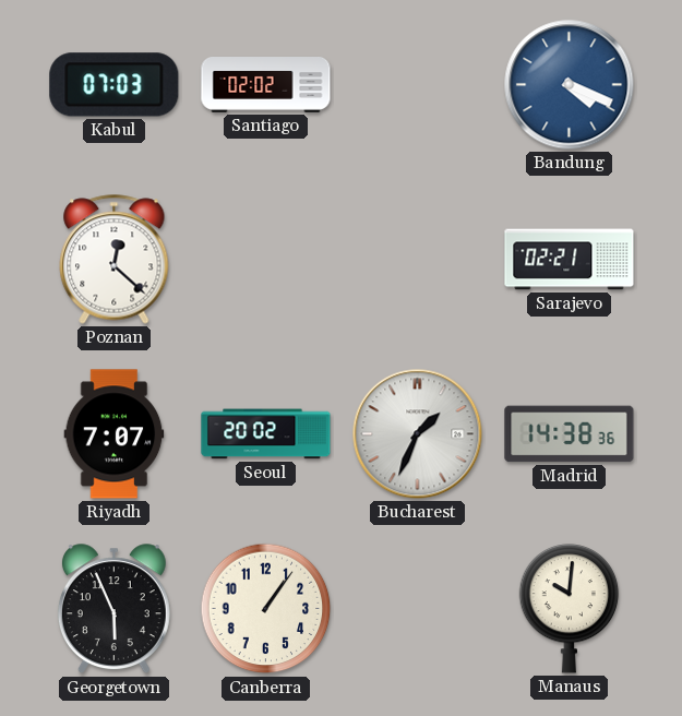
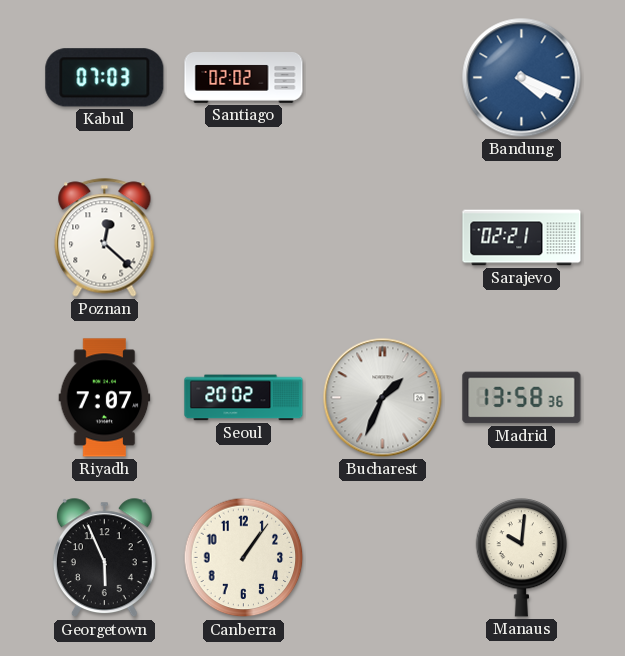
Madrid: 14:38 -> 13:58
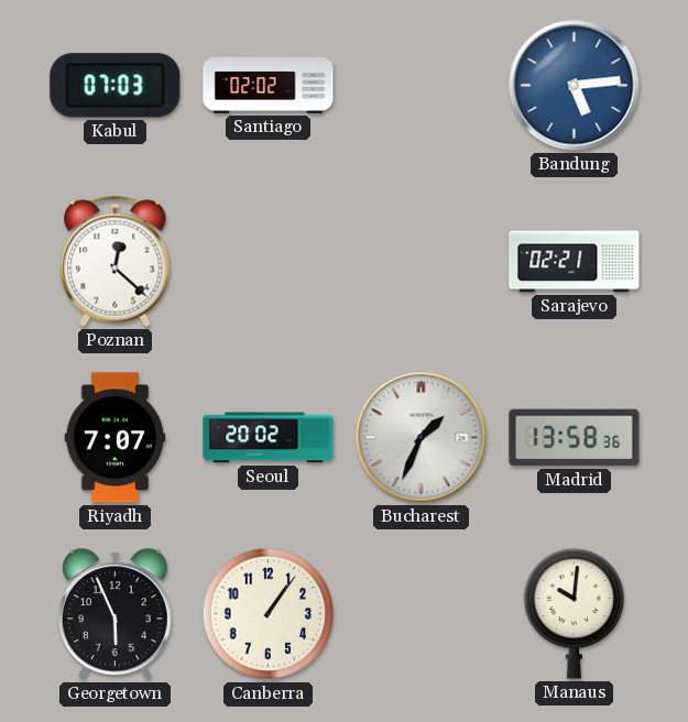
Bandung: 4:19 -> 5:14
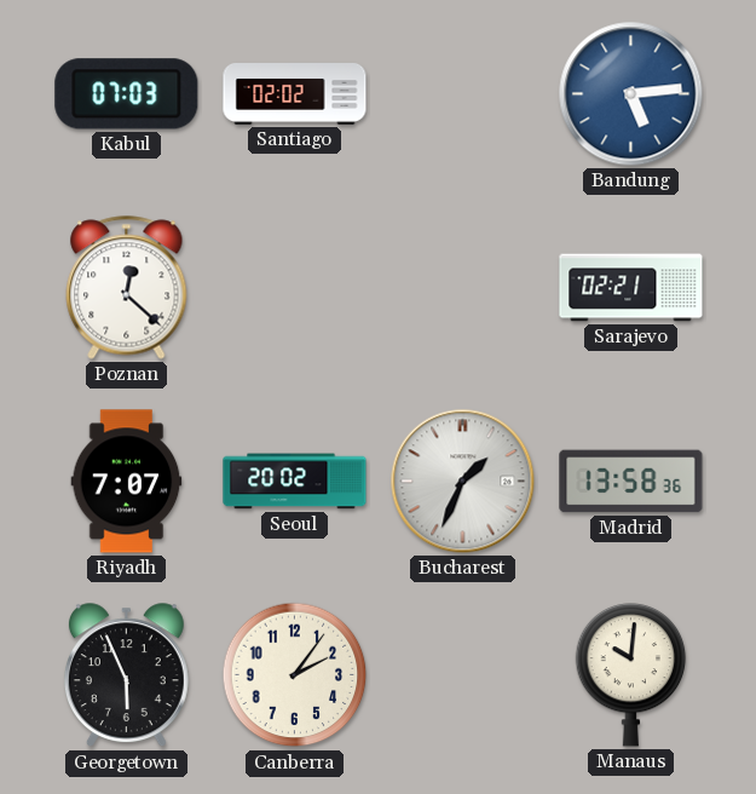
Canberra: 1:06 -> 2:06
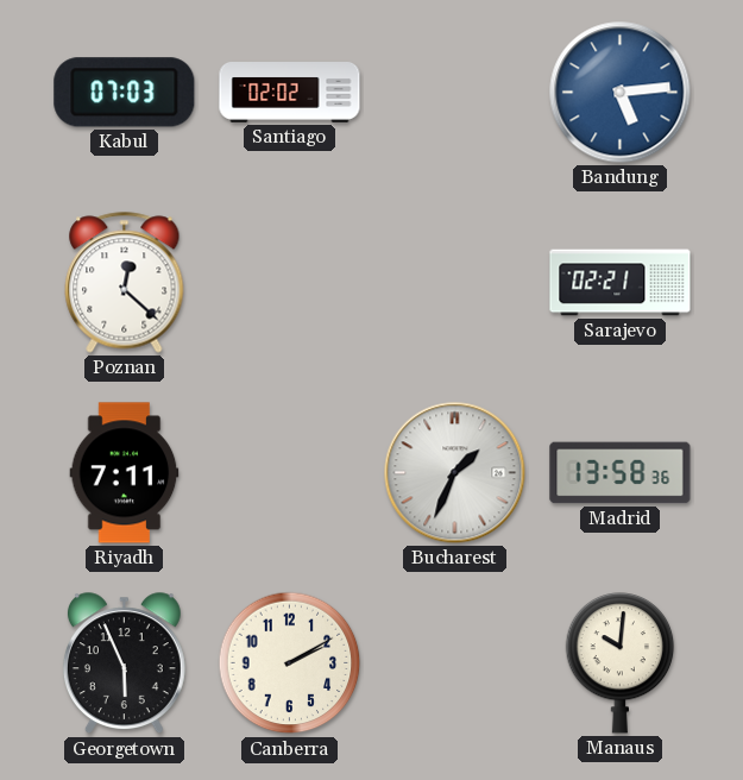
Riyadh: 7:07 -> 7:11
Seoul: 20:02 -> none
Canberra: 2:06 -> 2:10
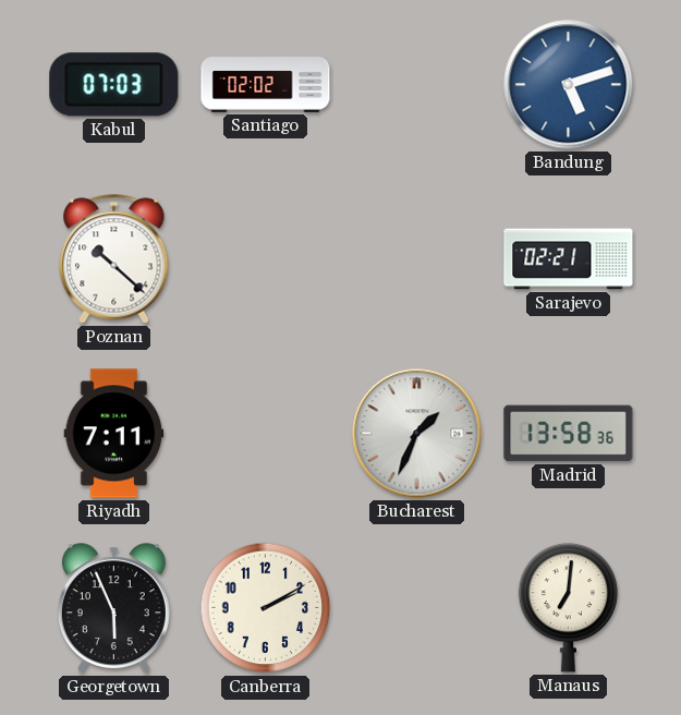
Bandung: 5:14 -> 5:12
Poznan: 12:22 -> 10:22
Manaus: 10:01 -> 7:01
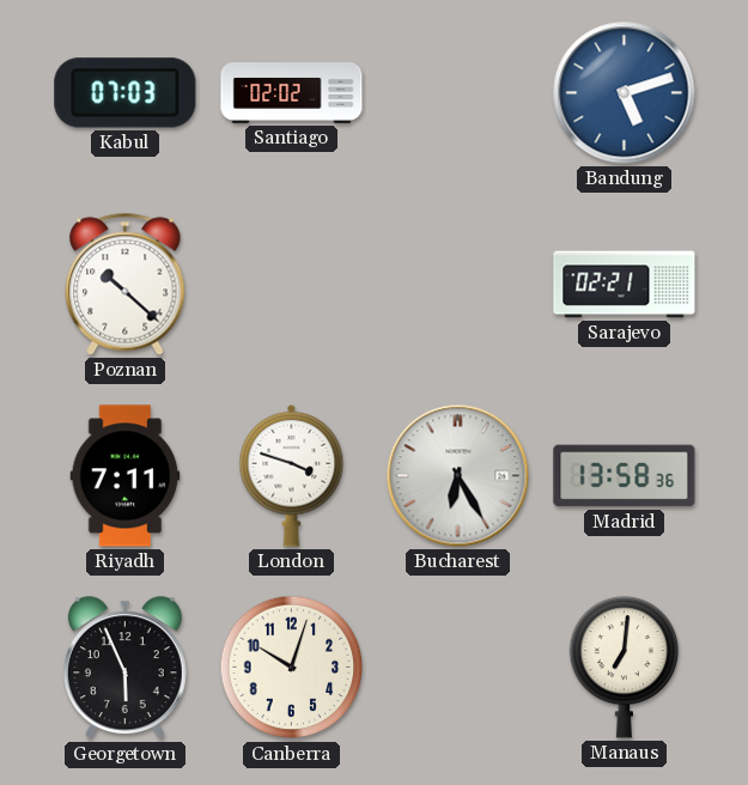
London: none -> 3:48
Bucharest: 1:34 -> 6:25
Canberra: 2:10 -> 10:03
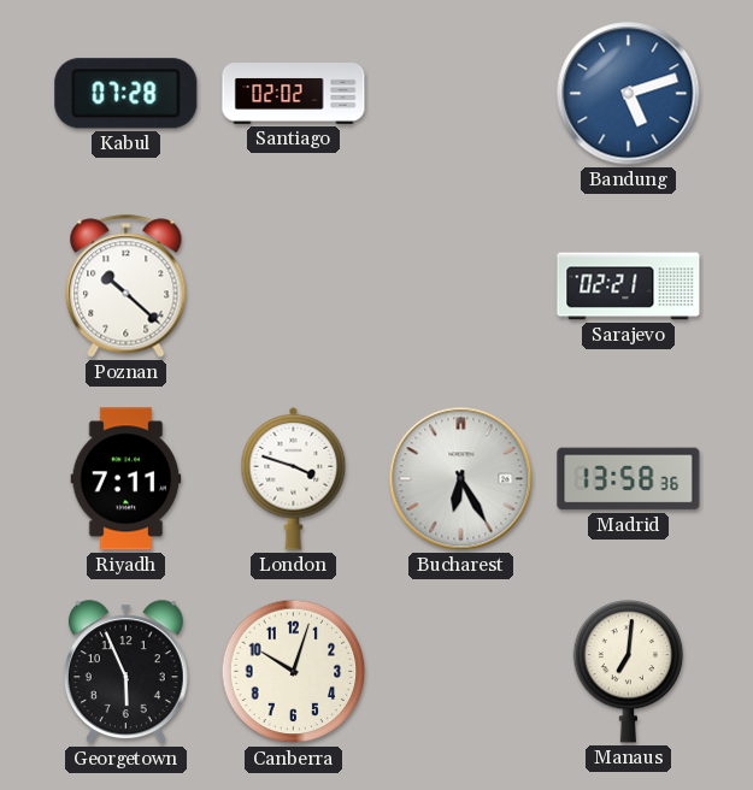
Kabul: 07:03 -> 07:28
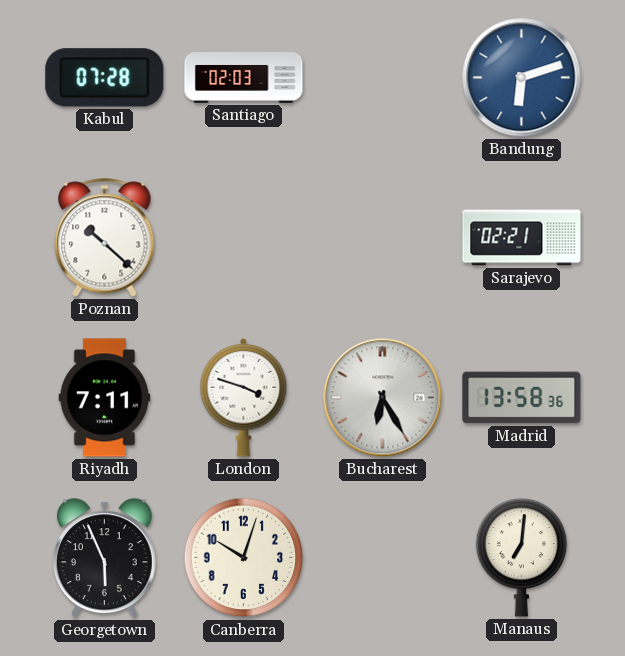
Santiago: 02:02 -> 02:03
Bandung: 5:12 -> 6:12
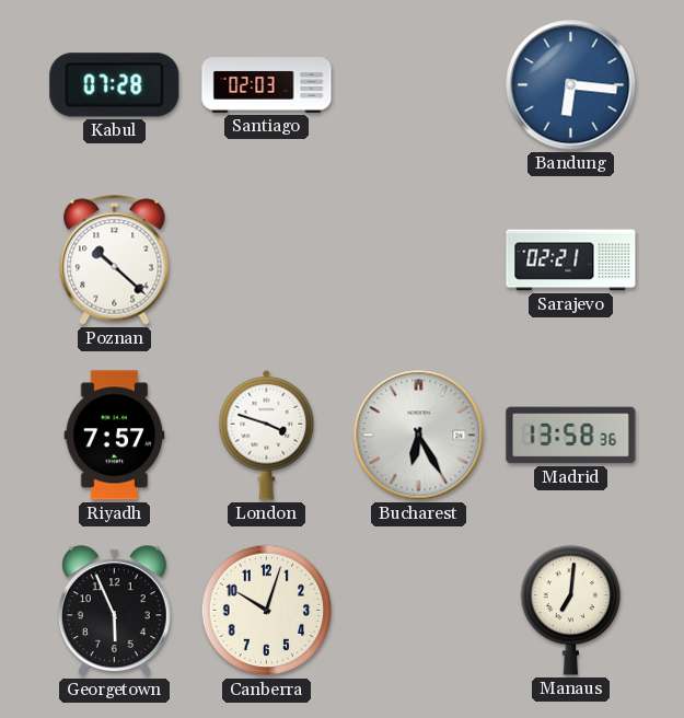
Bandung: 6:12 -> 6:16
Riyadh: 7:11 -> 7:57
